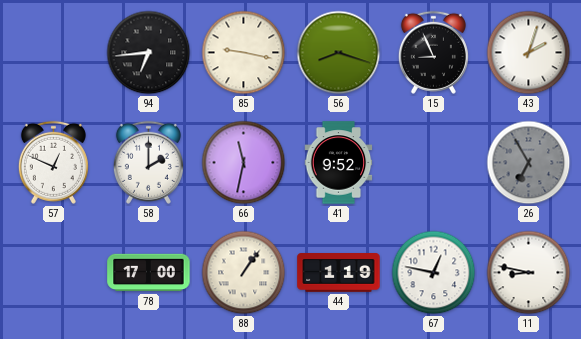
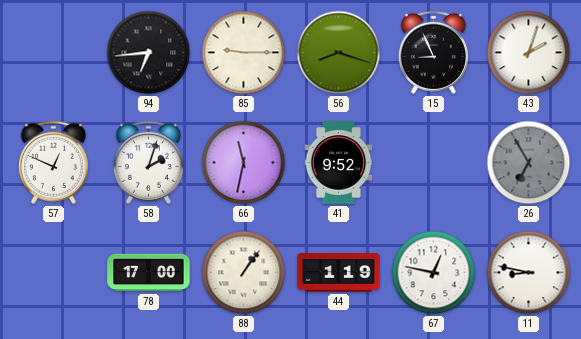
85: 9:17 -> 9:15
58: 2:00 -> 2:03
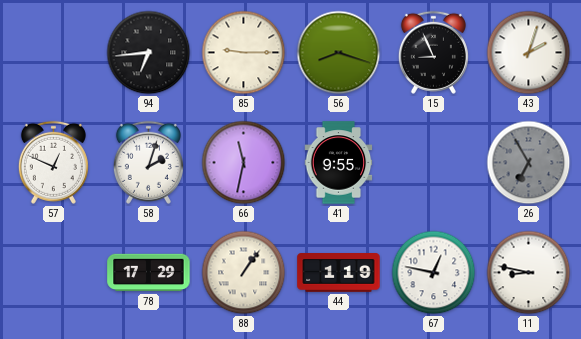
41: 9:52 -> 9:55
78: 17:00 -> 17:29
